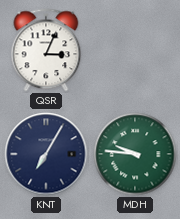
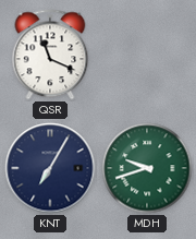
QSR: 3:04 -> 11:19
MDH: 9:46 -> 9:42
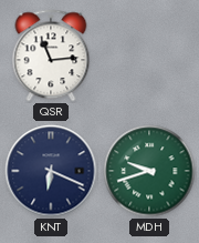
QSR: 11:19 -> 11:14
KNT: 7:05 -> 6:19
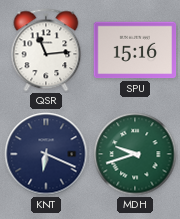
SPU: none -> 15:16
